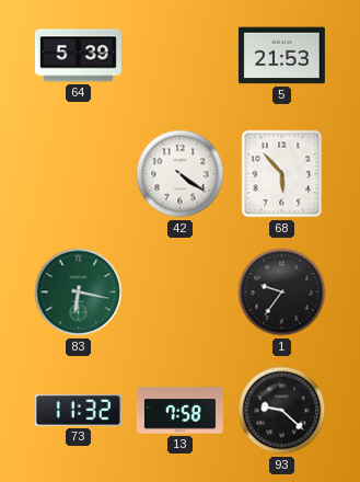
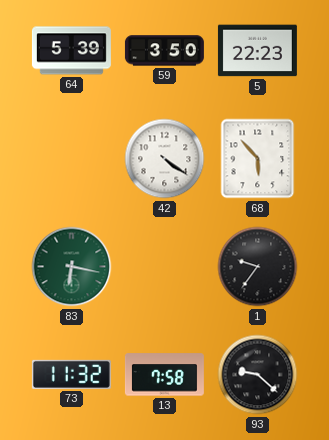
59: none -> 3:50
5: 21:53 -> 22:23
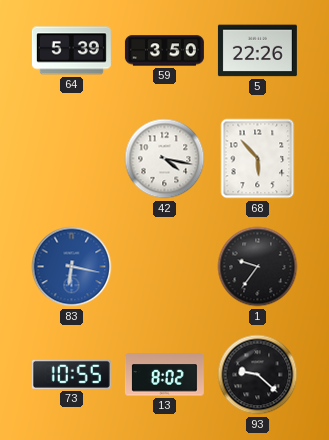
5: 22:23 -> 22:26
42: 4:21 -> 4:17
83 dial: green -> blue
73: 11:32 -> 10:55
13: 7:58 -> 8:02
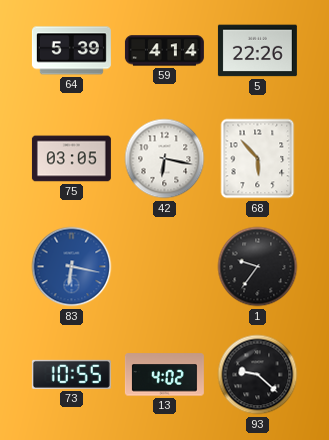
59: 3:50 -> 4:14
75: none -> 03:05
42: 4:17 -> 6:17
13: 8:02 -> 4:02
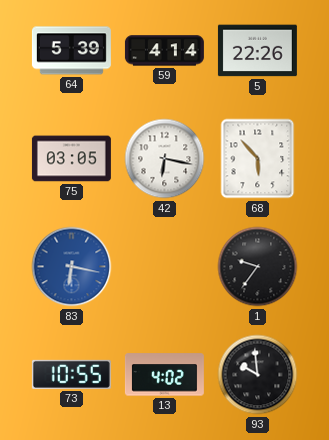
93: 9:22 -> 9:59
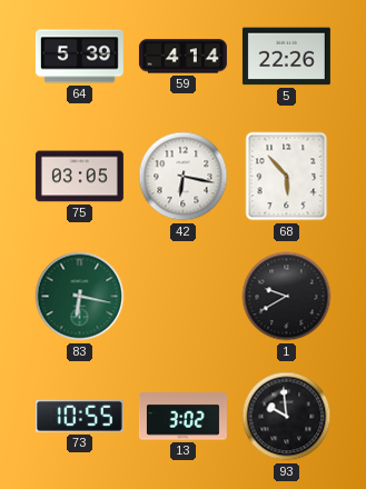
83 dial: blue -> green
1: 9:36 -> 9:40
13: 4:02 -> 3:02
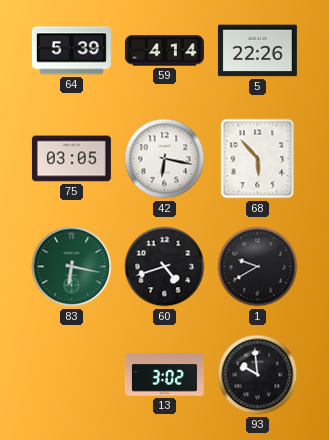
60: none -> 4:42
73: 10:55 -> none
